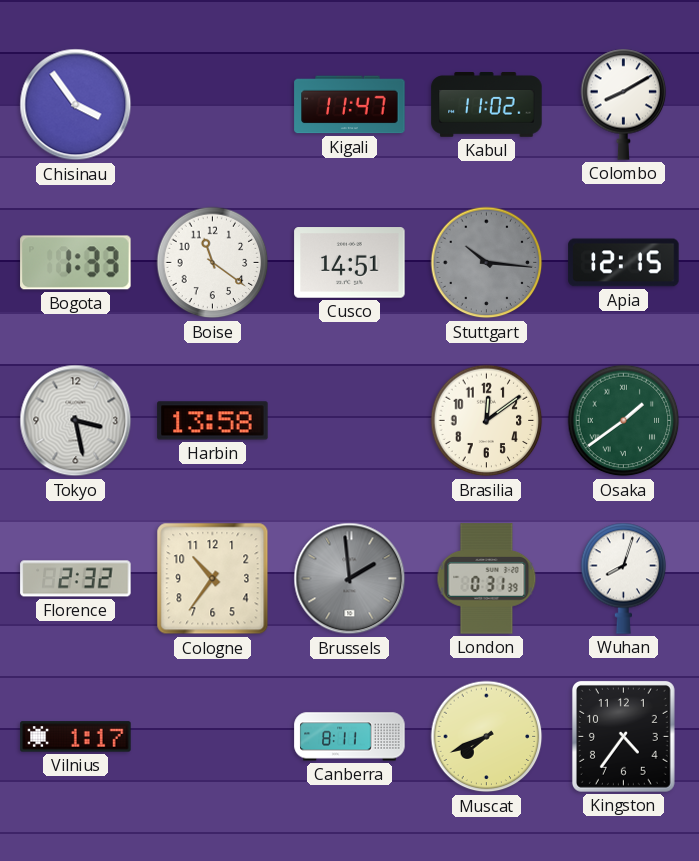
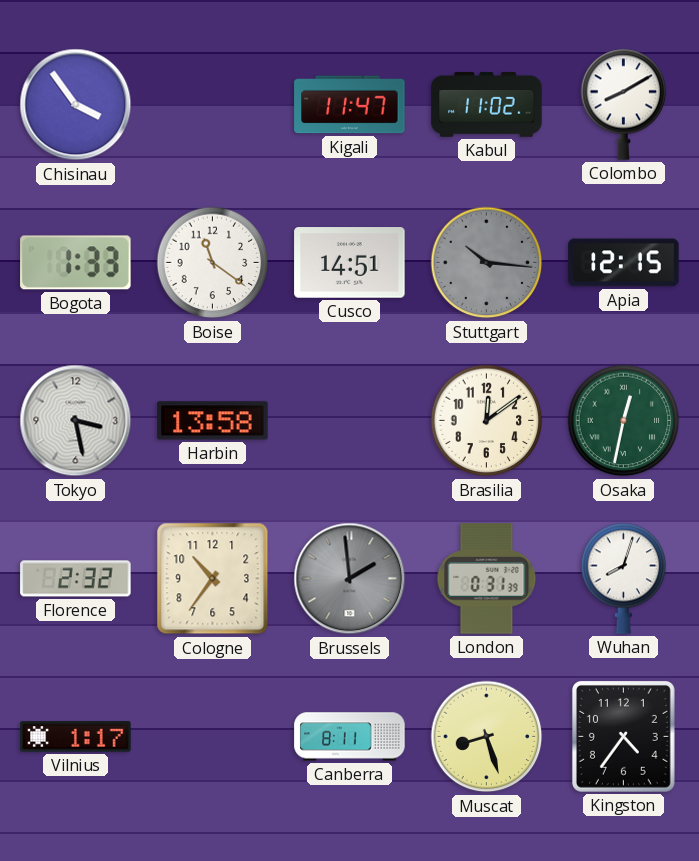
Osaka: 1:39 -> 12:32
Muscat: 7:41 -> 8:27
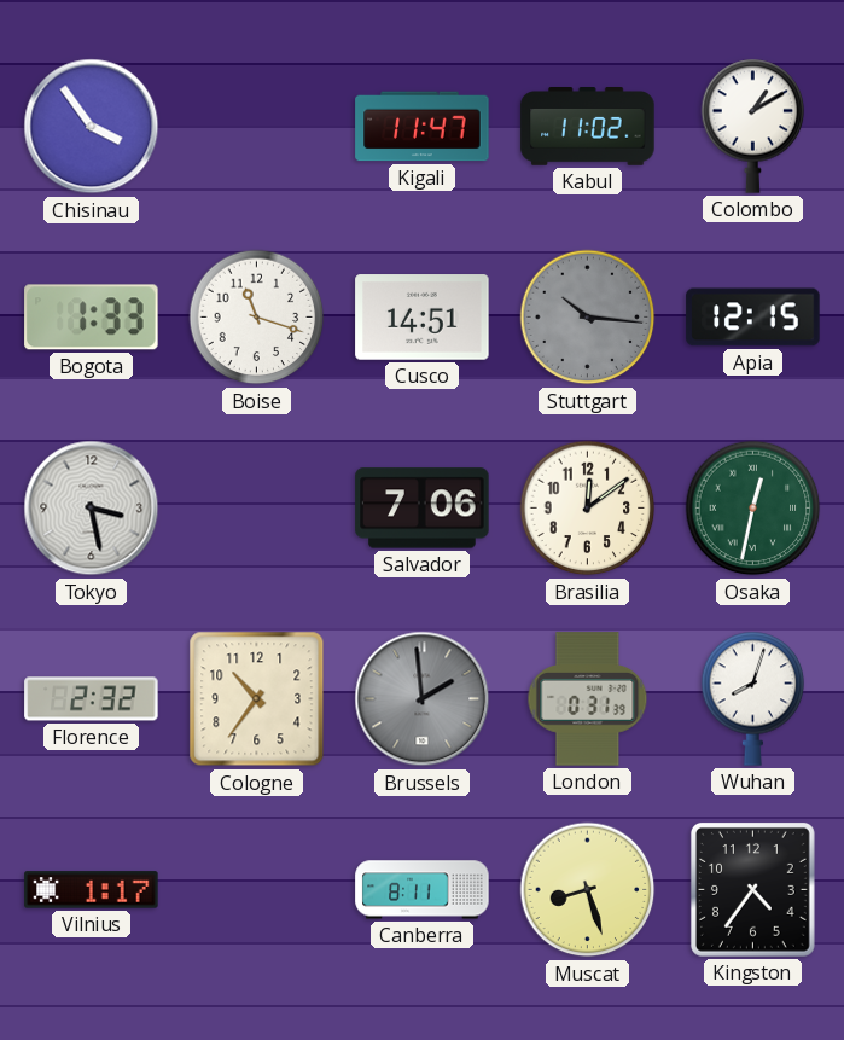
Colombo: 8:10 -> 1:10
Boise: 11:21 -> 11:18
Harbin: 13:58 -> none
Salvador: none -> 7:06
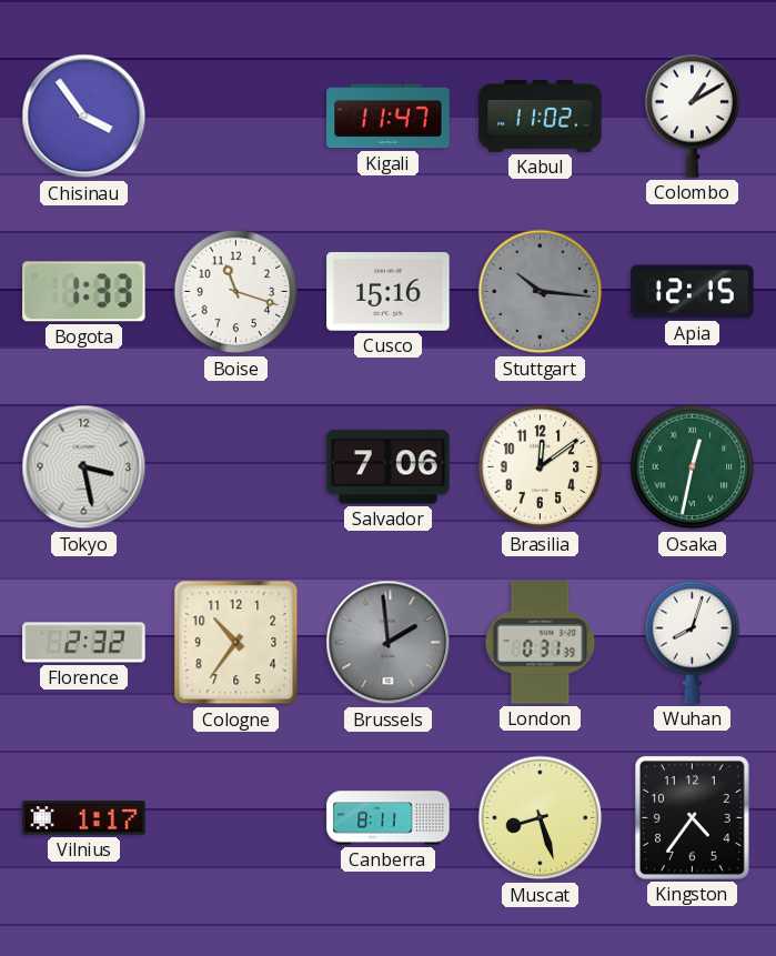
Cusco: 14:51 -> 15:16
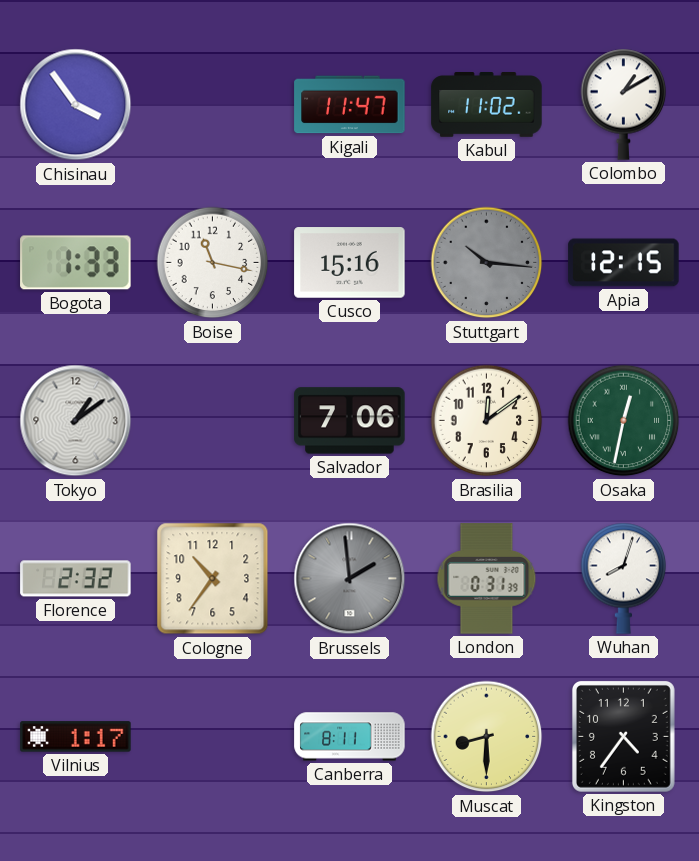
Boise: 11:18 -> 11:17
Tokyo: 3:28 -> 1:09
Muscat: 8:27 -> 8:30
